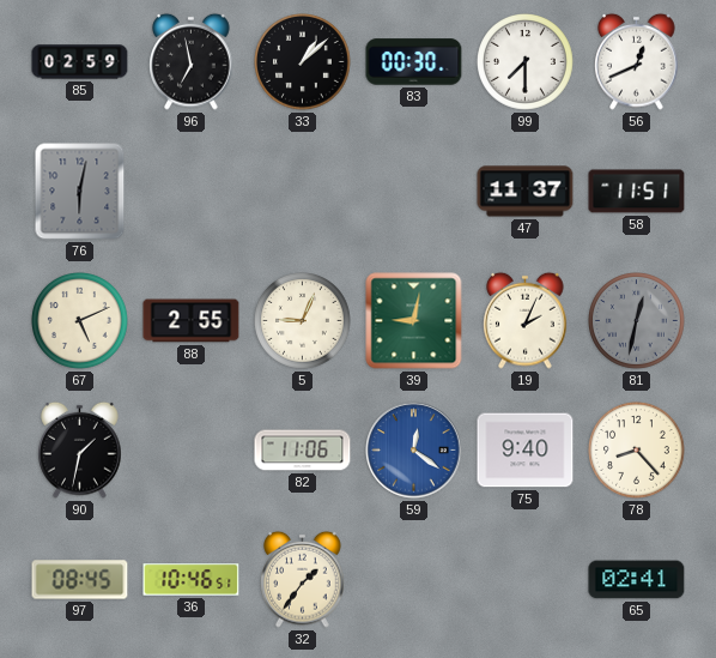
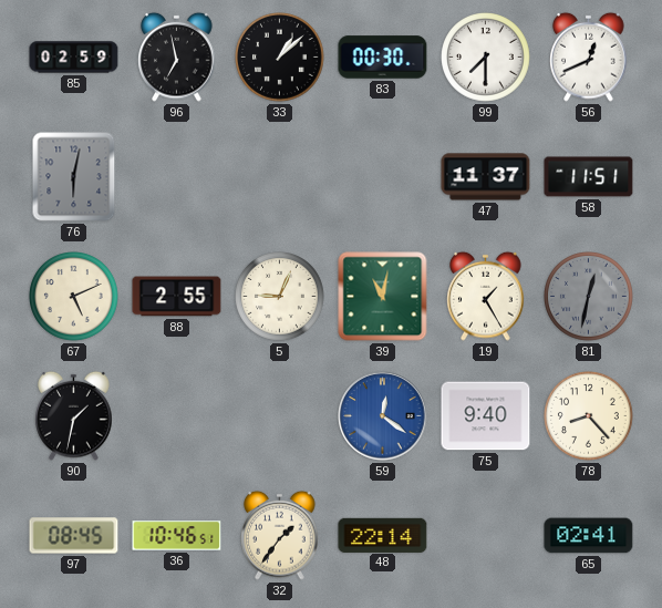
39: 9:02 -> 11:02
19: 2:04 -> 1:25
82: 11:06 -> none
48: none -> 22:14
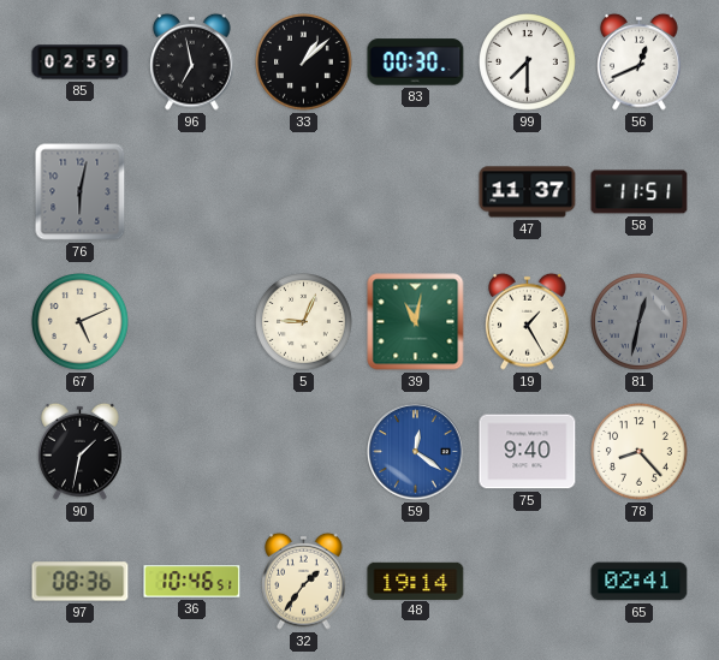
88: 2:55 -> none
97: 08:45 -> 08:36
48: 22:14 -> 19:14
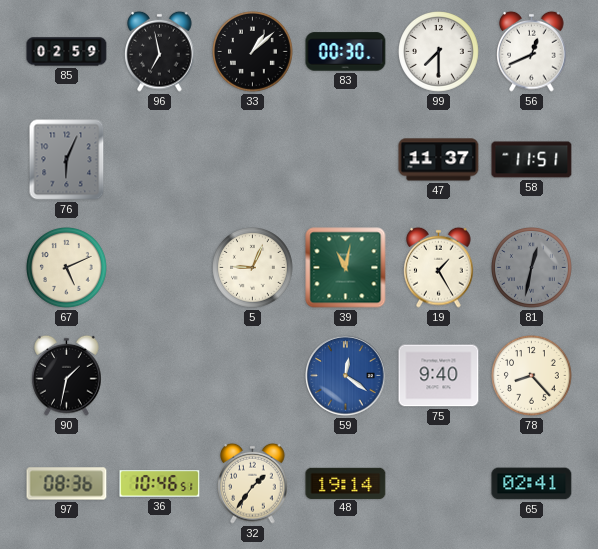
76: 6:02 -> 6:04
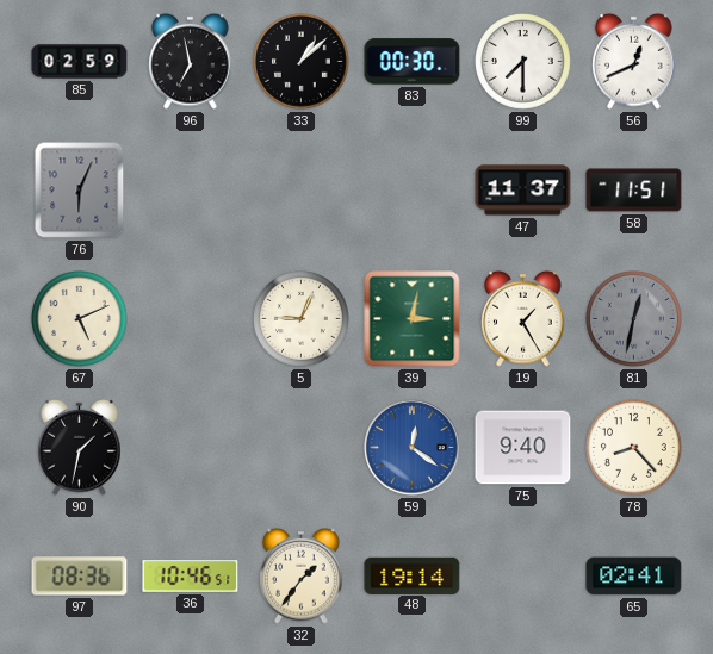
39: 11:02 -> 3:02
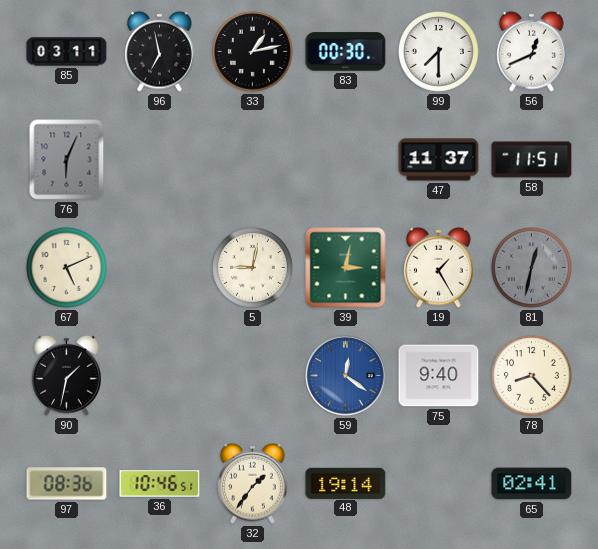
85: 02:59 -> 03:11
33: 1:08 -> 1:13
5: 9:04 -> 9:02
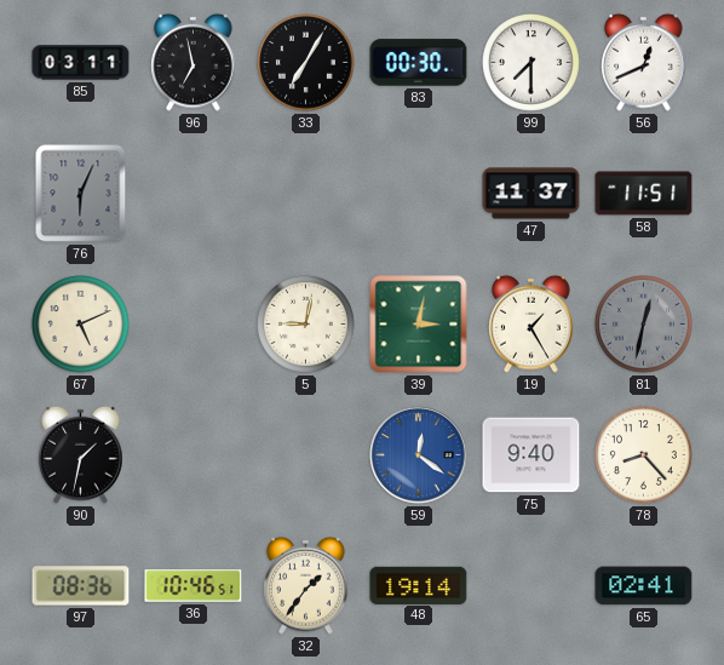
33: 1:13 -> 7:05
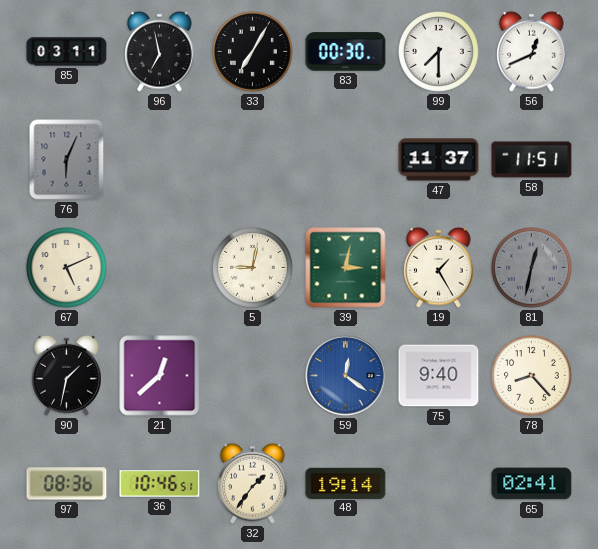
21: none -> 12:38
